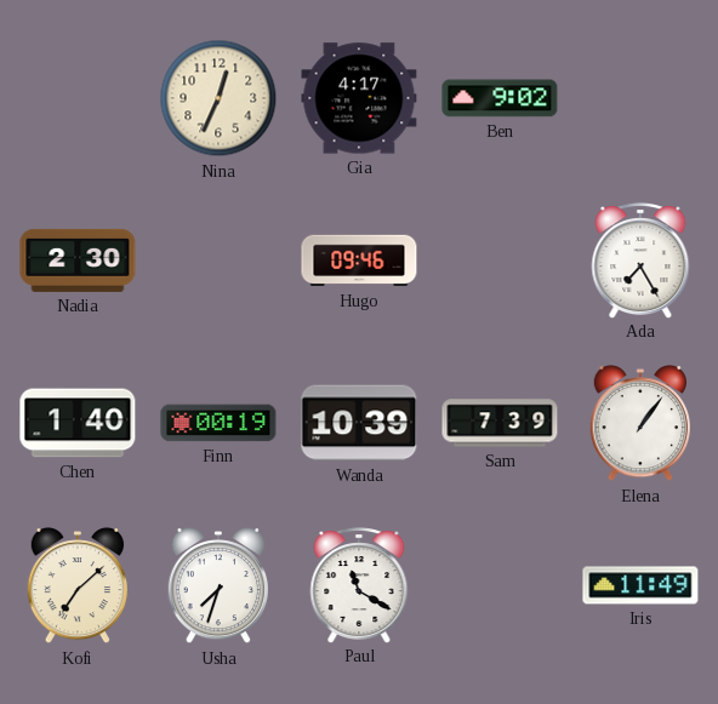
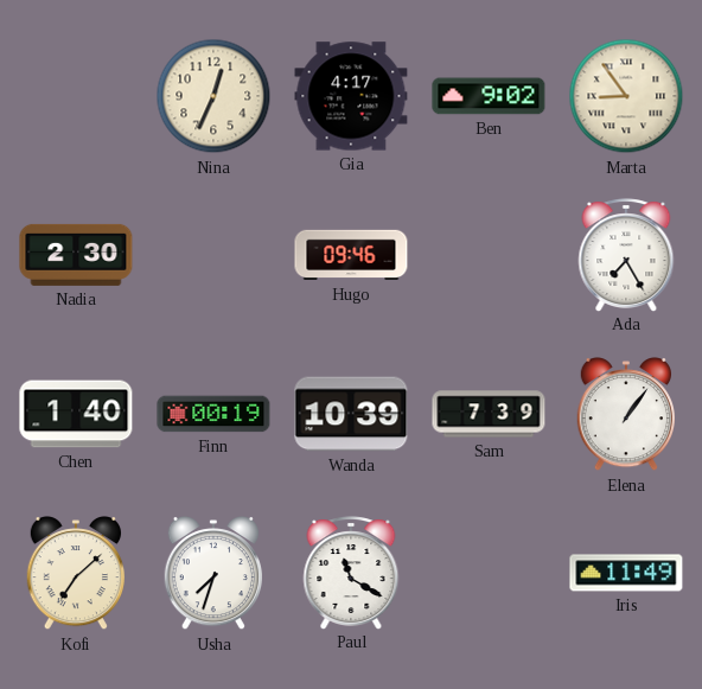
Marta: none -> 8:54
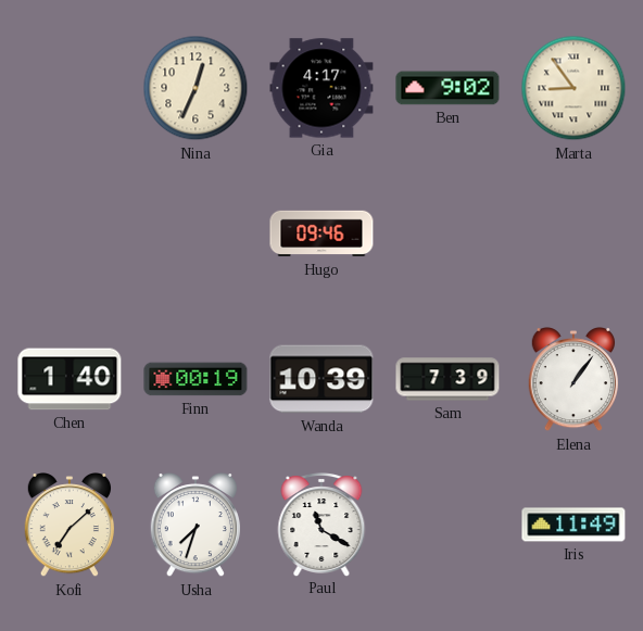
Nadia: 2:30 -> none
Ada: 7:25 -> none
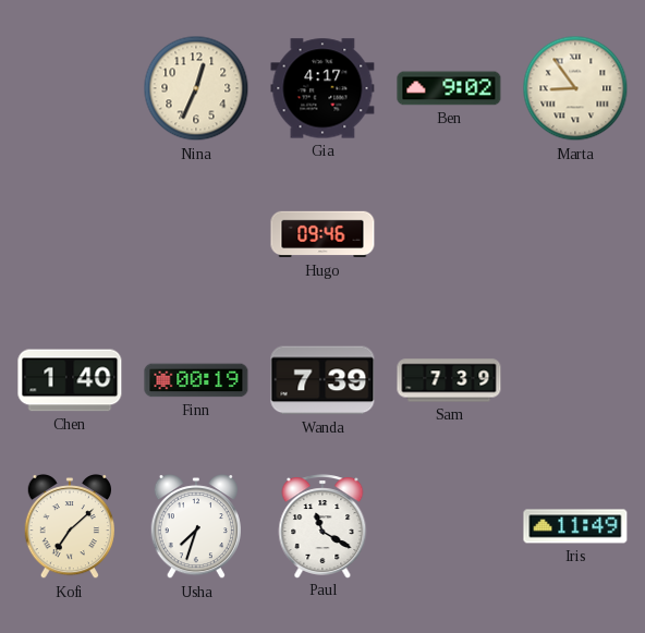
Wanda: 10:39 -> 7:39
Elena: 1:06 -> none
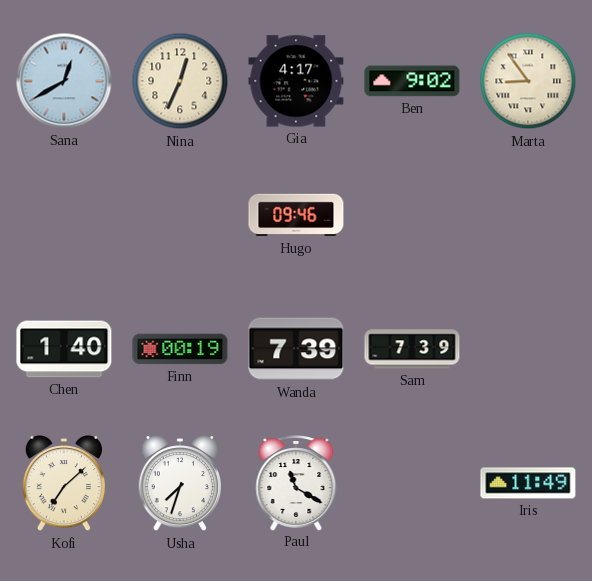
Sana: none -> 12:40
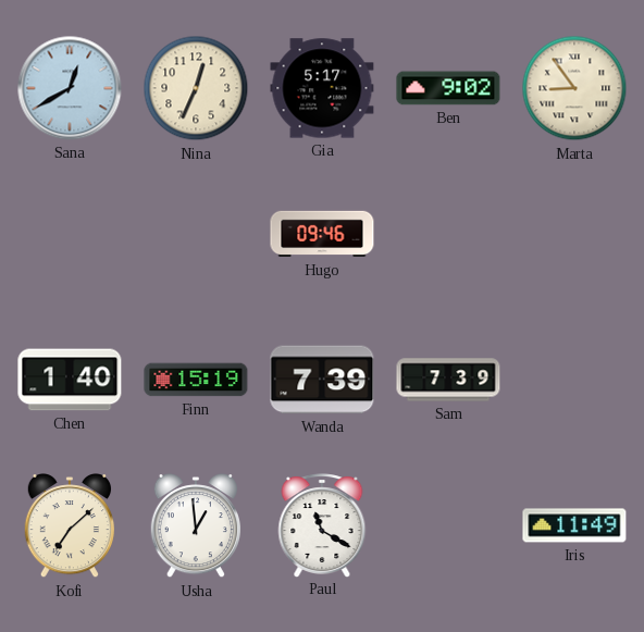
Gia: 4:17 -> 5:17
Finn: 00:19 -> 15:19
Usha: 7:33 -> 12:59
